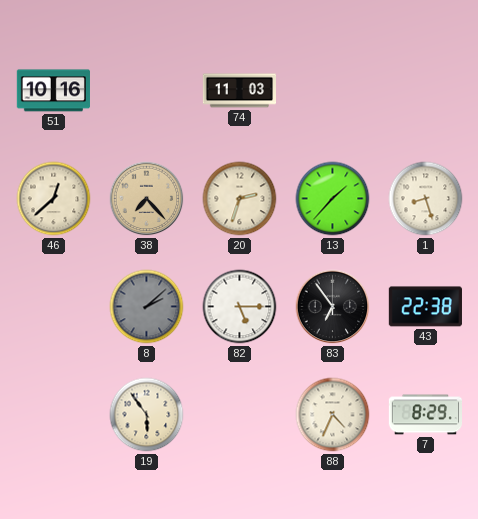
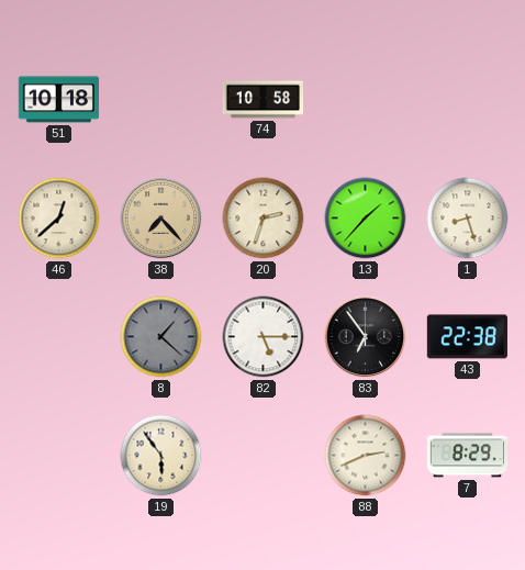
51: 10:16 -> 10:18
74: 11:03 -> 10:58
8: 2:08 -> 1:22
88: 4:34 -> 2:41
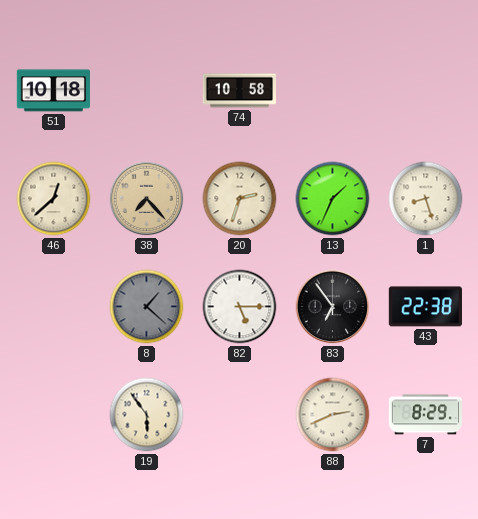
13: 1:37 -> 1:34
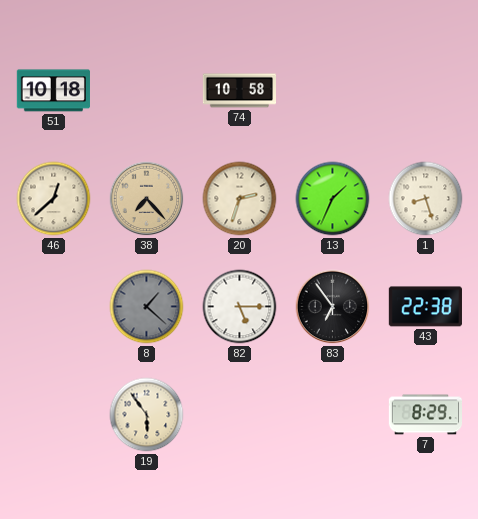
88: 2:41 -> none
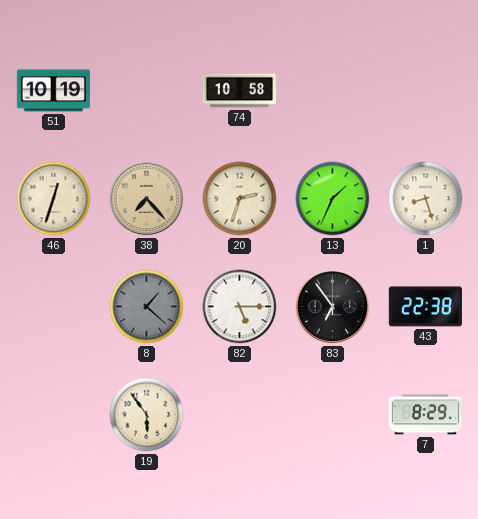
51: 10:18 -> 10:19
46: 12:38 -> 12:33
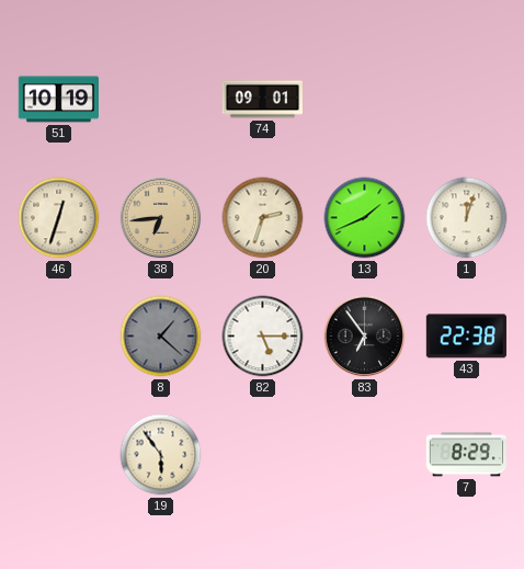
74: 10:58 -> 09:01
38: 7:23 -> 6:44
13: 1:34 -> 1:41
1: 8:27 -> 12:03
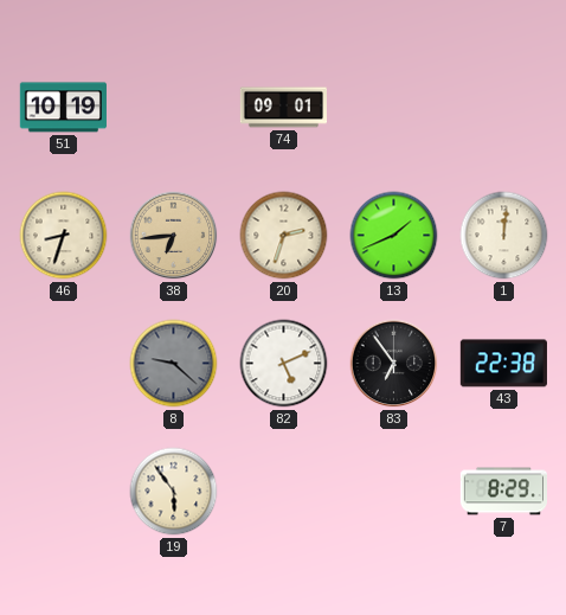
46: 12:33 -> 8:33
1: 12:03 -> 12:01
8: 1:22 -> 9:22
82: 5:15 -> 5:11
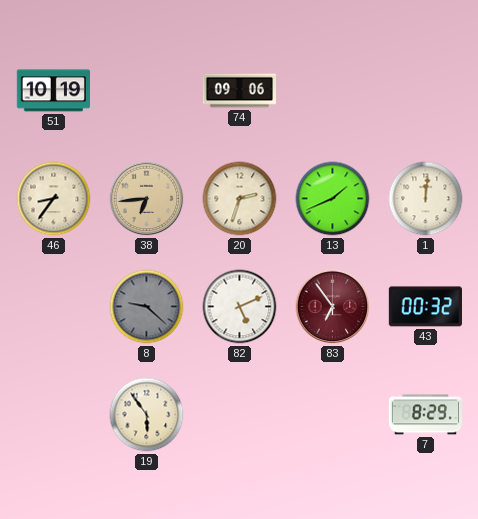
74: 09:01 -> 09:06
46: 8:33 -> 8:36
83 dial: black -> burgundy
43: 22:38 -> 00:32
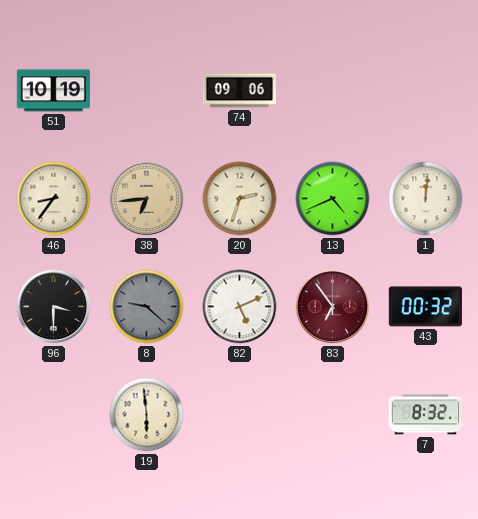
13: 1:41 -> 4:41
96: none -> 3:30
19: 5:54 -> 5:59
7: 8:29 -> 8:32
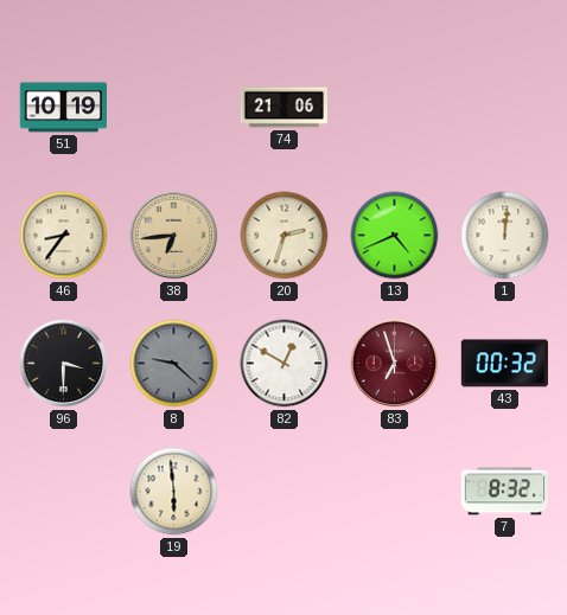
74: 09:06 -> 21:06
82: 5:11 -> 12:50
83: 6:54 -> 6:57
